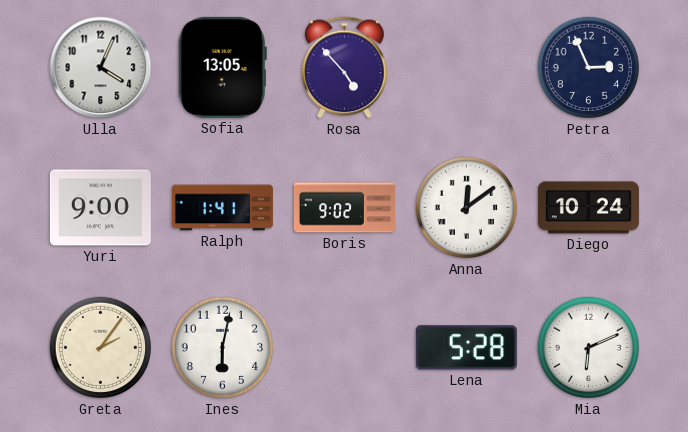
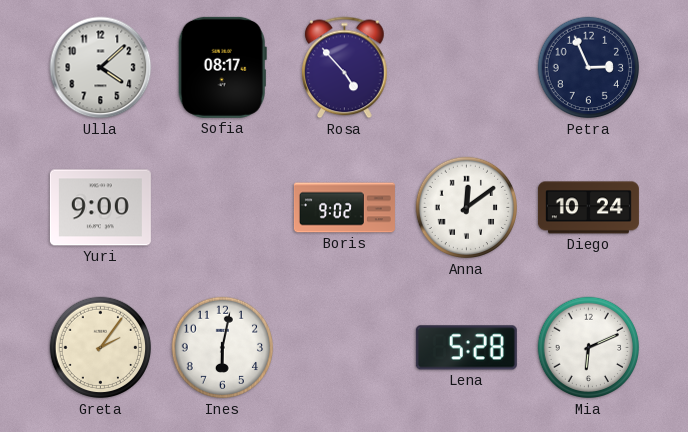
Ulla: 4:04 -> 4:08
Sofia: 13:05 -> 08:17
Ralph: 1:41 -> none
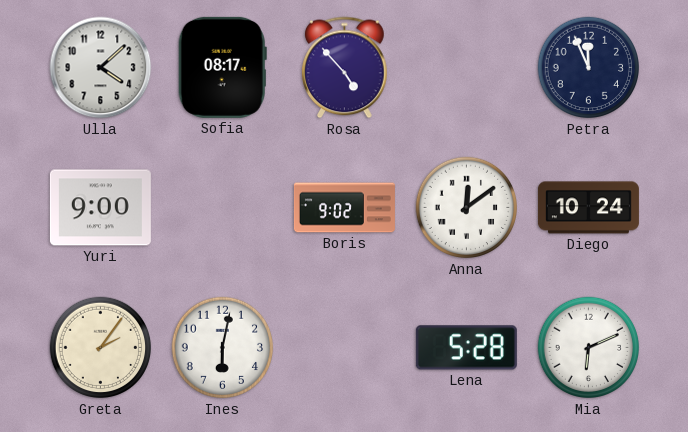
Petra: 2:56 -> 11:56
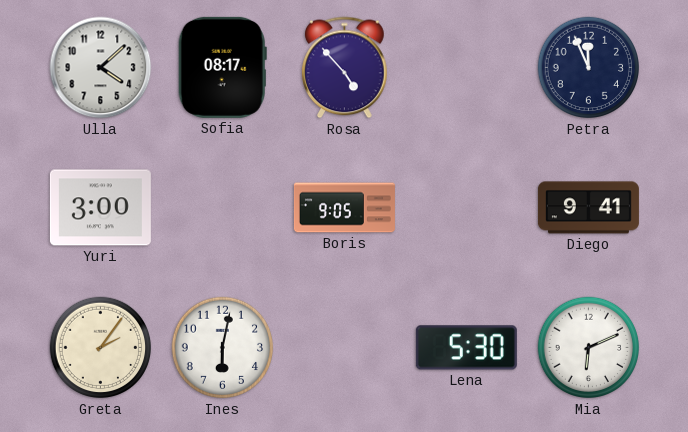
Yuri: 9:00 -> 3:00
Boris: 9:02 -> 9:05
Anna: 12:09 -> none
Diego: 10:24 -> 9:41
Lena: 5:28 -> 5:30
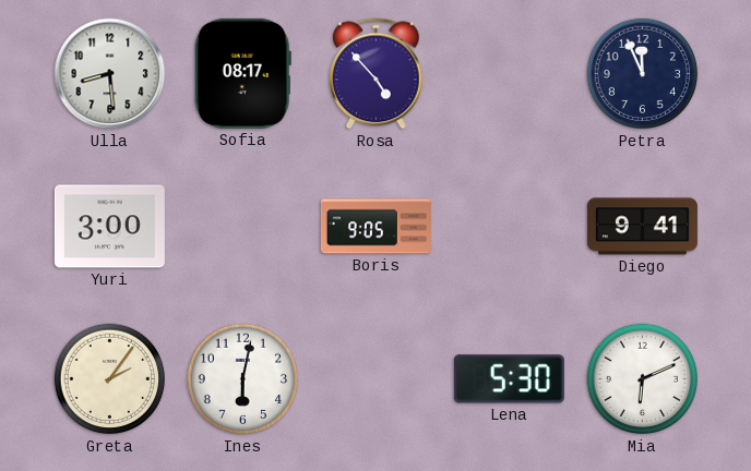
Ulla: 4:08 -> 8:29
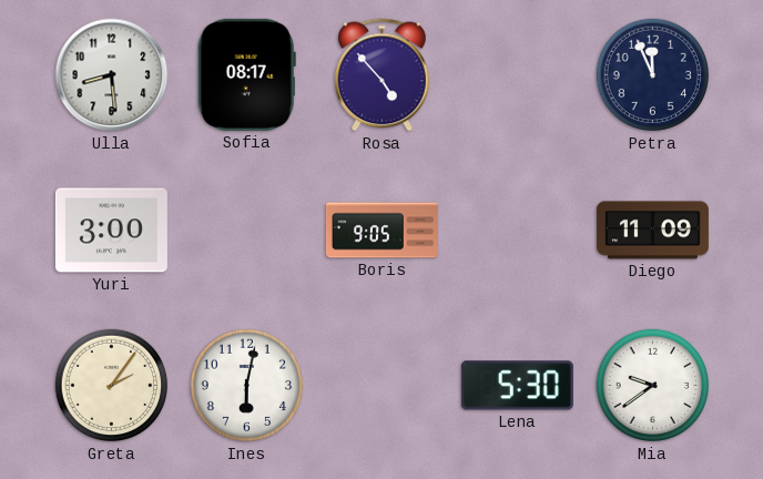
Diego: 9:41 -> 11:09
Mia: 6:11 -> 9:39
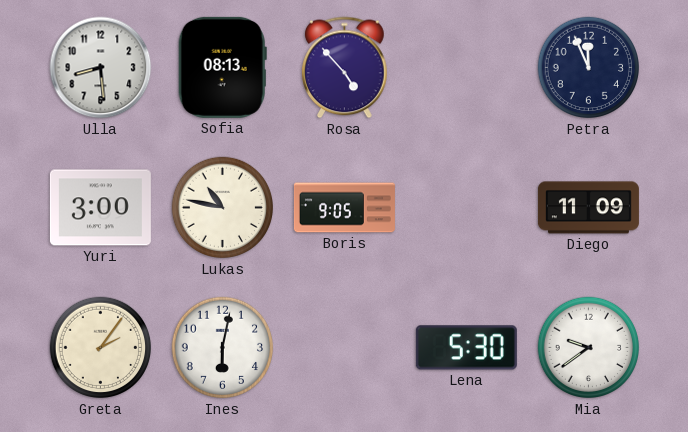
Sofia: 08:17 -> 08:13
Lukas: none -> 10:47
